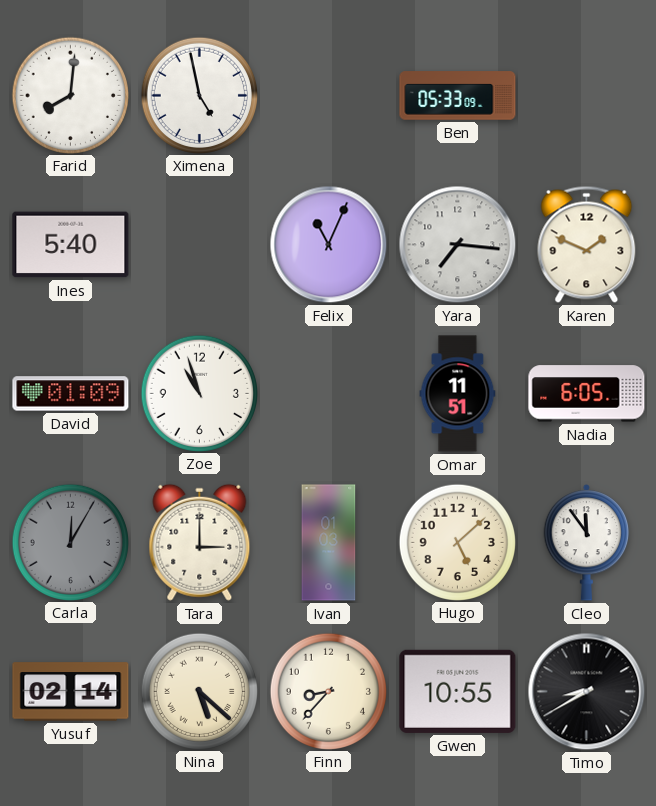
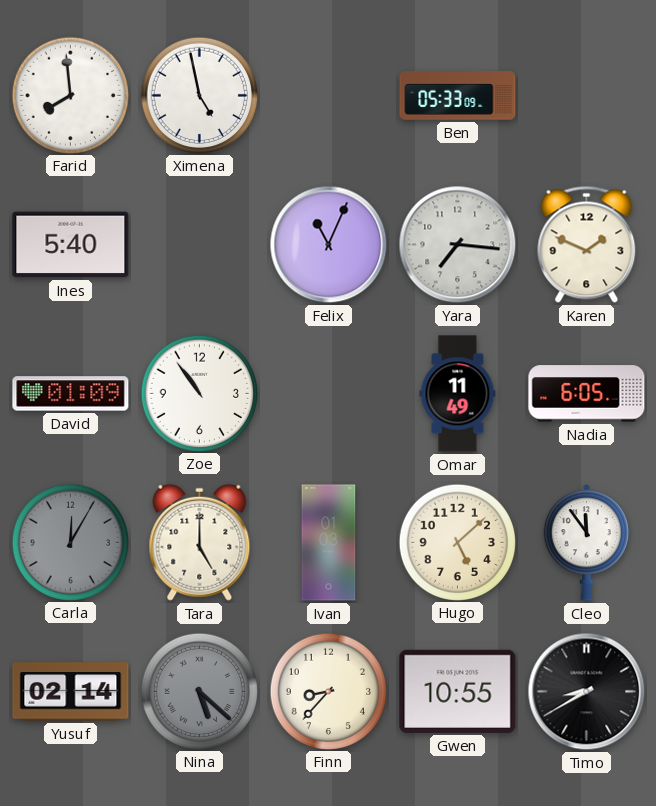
Farid: 8:01 -> 7:59
Zoe: 10:57 -> 10:54
Omar: 11:51 -> 11:49
Tara: 3:00 -> 5:00
Nina dial: cream -> grey
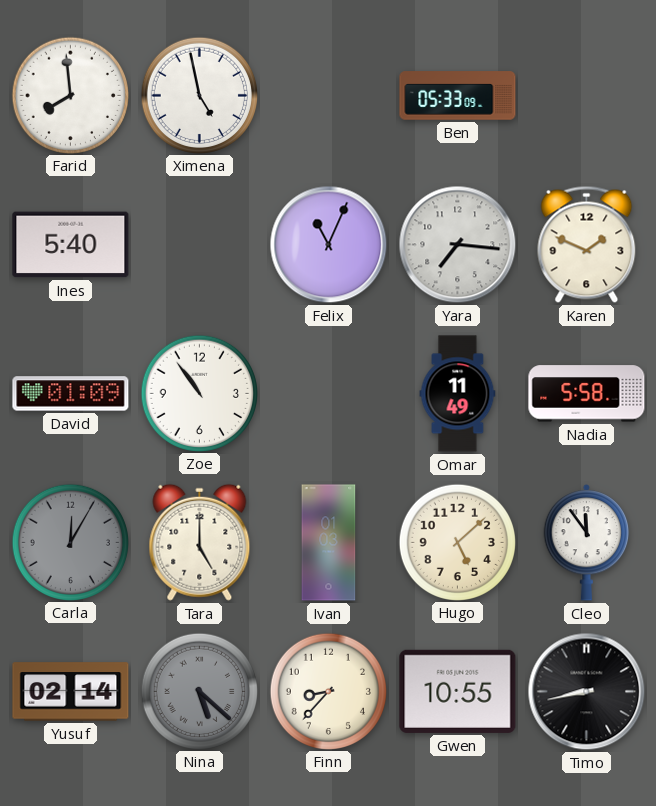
Nadia: 6:05 -> 5:58
Timo: 8:40 -> 8:43
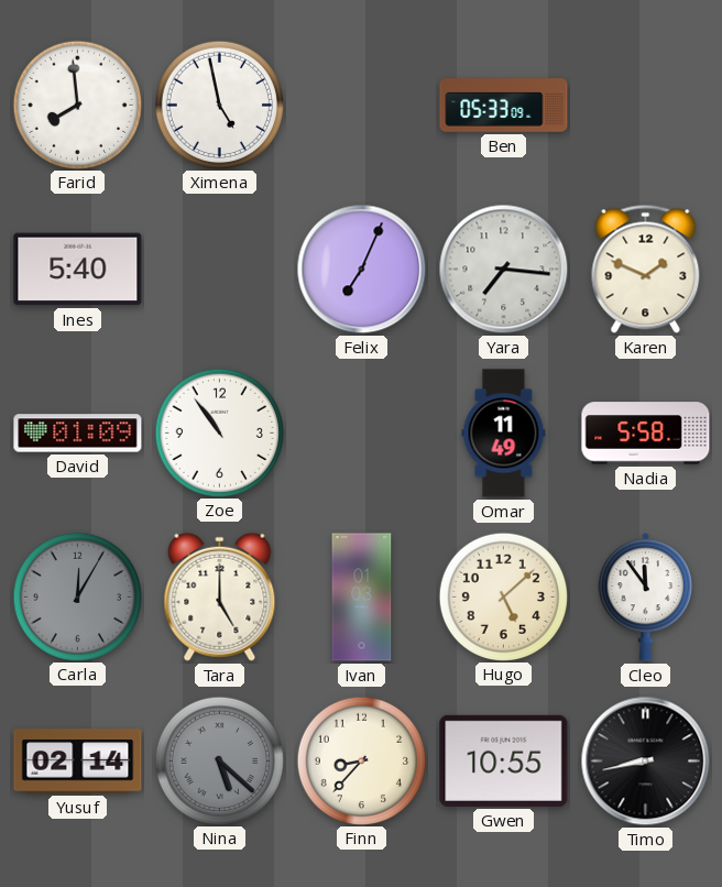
Felix: 11:04 -> 7:04
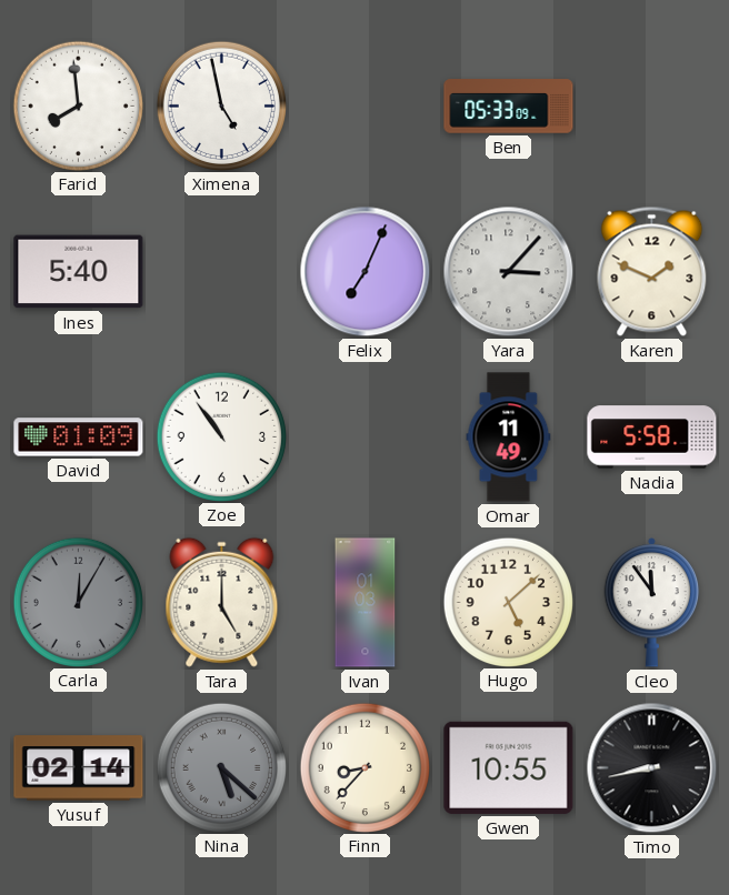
Yara: 7:16 -> 3:07
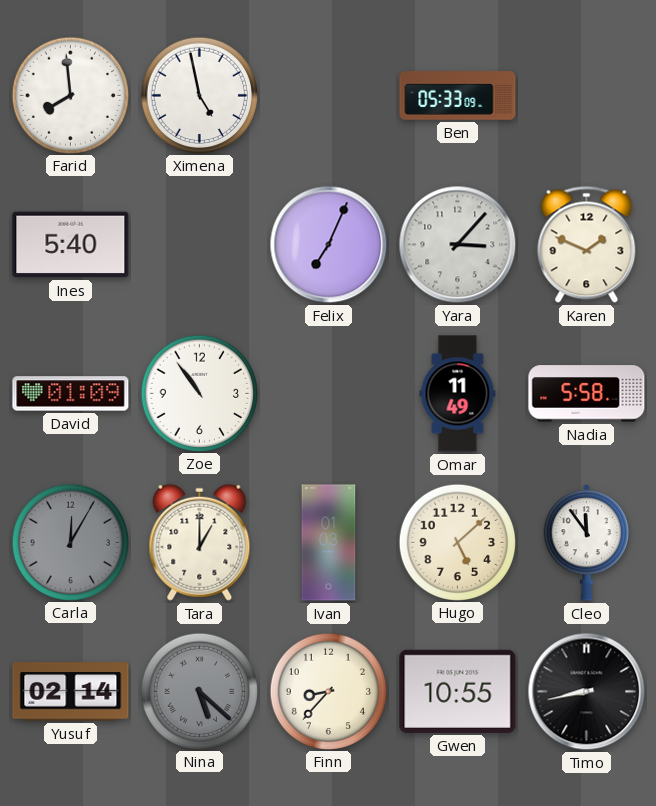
Tara: 5:00 -> 1:00
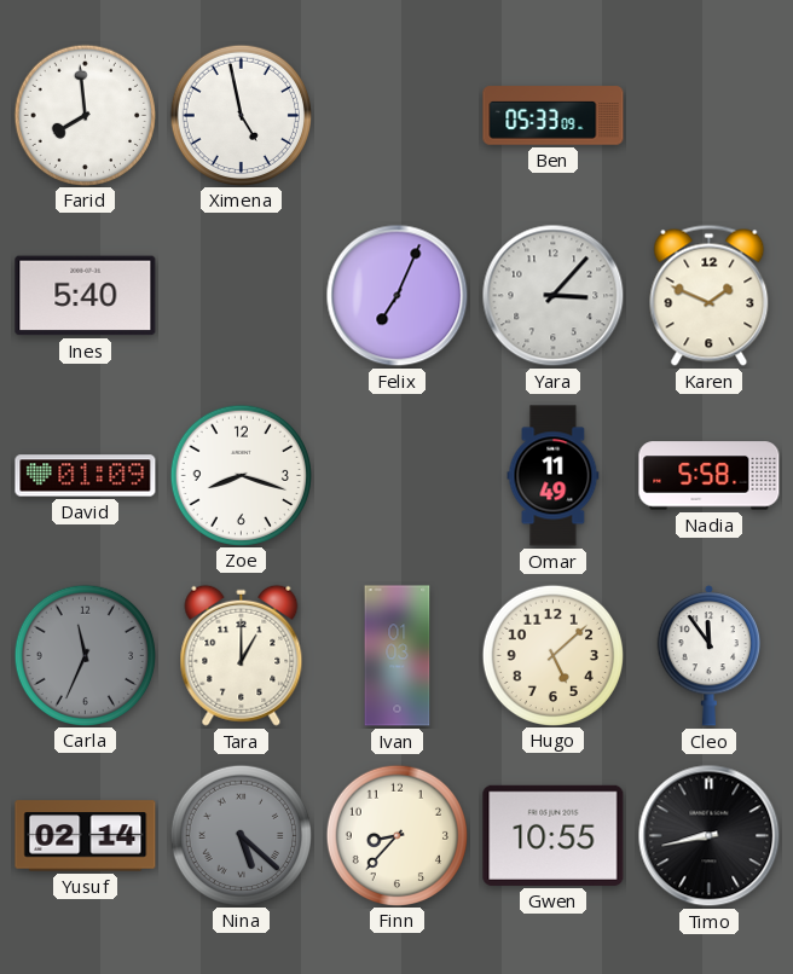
Zoe: 10:54 -> 8:18
Carla: 12:05 -> 11:34
